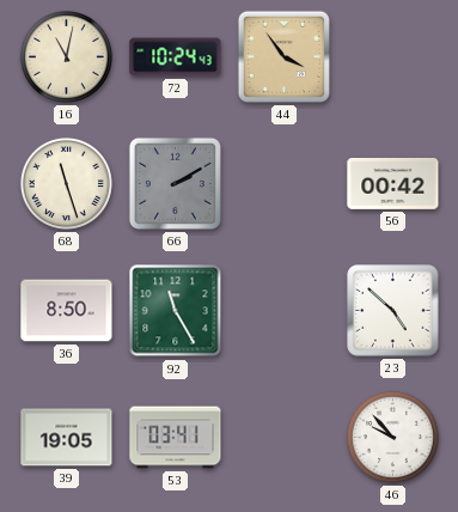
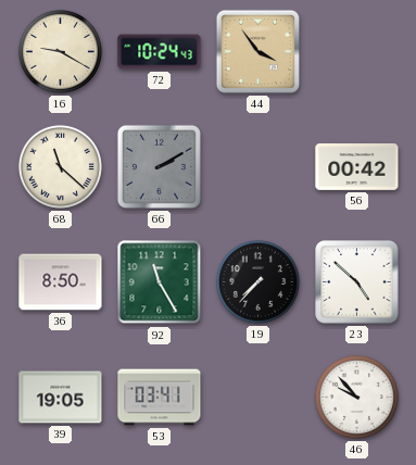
16: 11:02 -> 9:20
68: 11:27 -> 11:22
19: none -> 7:37
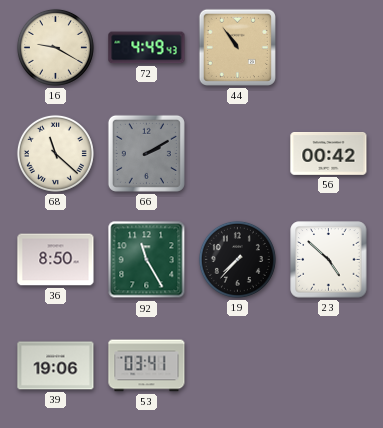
72: 10:24 -> 4:49
44: 3:54 -> 10:54
39: 19:05 -> 19:06
46: 9:53 -> none
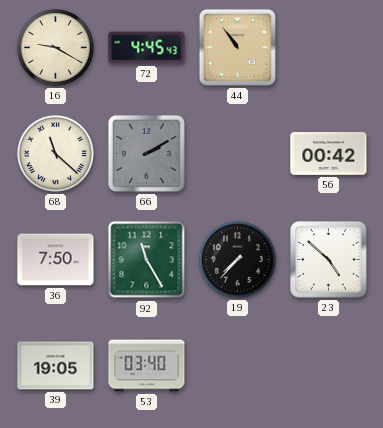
72: 4:49 -> 4:45
36: 8:50 -> 7:50
39: 19:06 -> 19:05
53: 03:41 -> 03:40
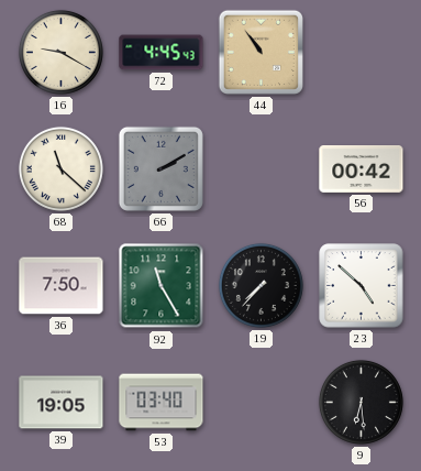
9: none -> 6:29
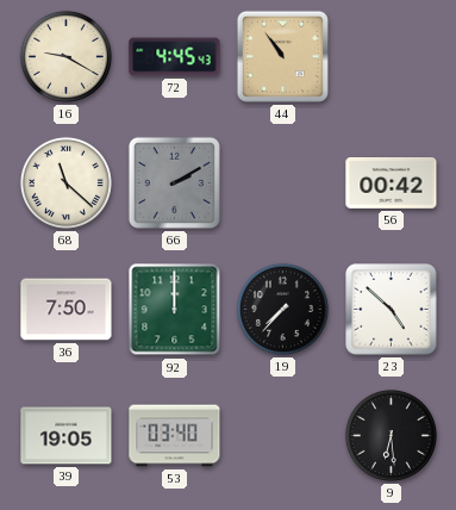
92: 11:25 -> 12:00
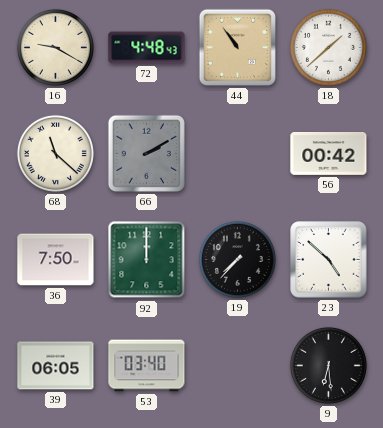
72: 4:45 -> 4:48
18: none -> 1:38
39: 19:05 -> 06:05
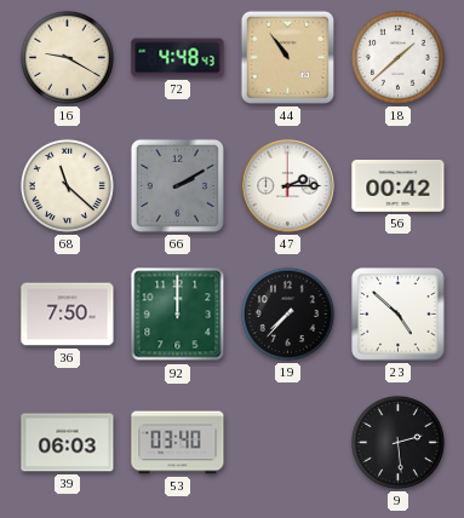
47: none -> 2:15
39: 06:05 -> 06:03
9: 6:29 -> 2:29
